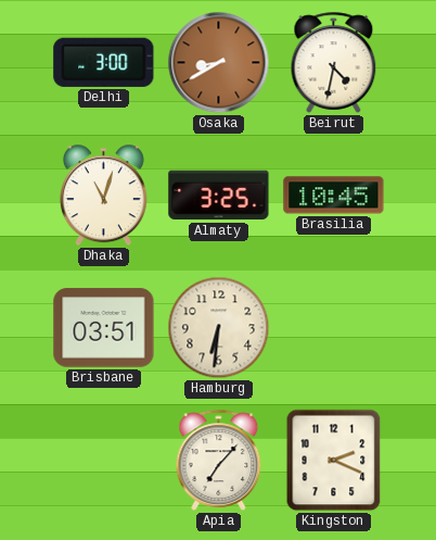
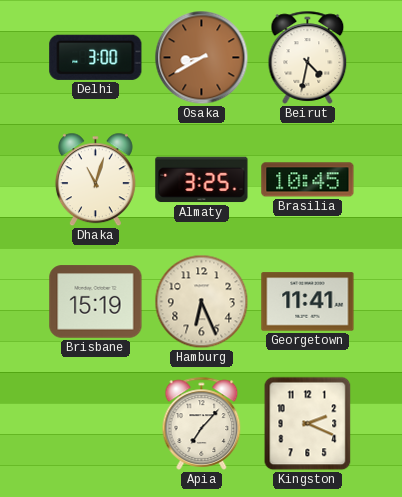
Brisbane: 03:51 -> 15:19
Hamburg: 6:31 -> 6:26
Georgetown: none -> 11:41
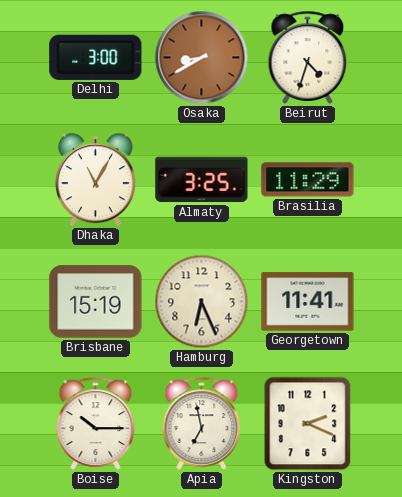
Beirut: 4:32 -> 4:33
Dhaka: 11:03 -> 11:05
Brasilia: 10:45 -> 11:29
Boise: none -> 10:15
Apia: 7:07 -> 6:58
